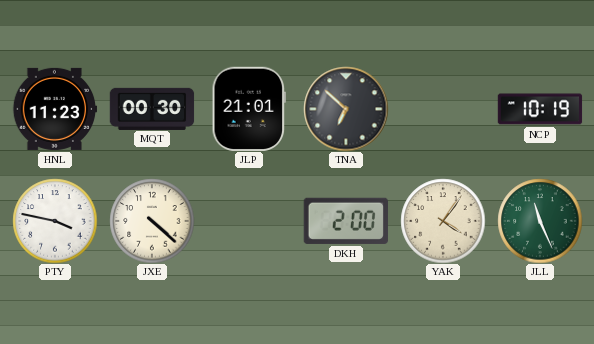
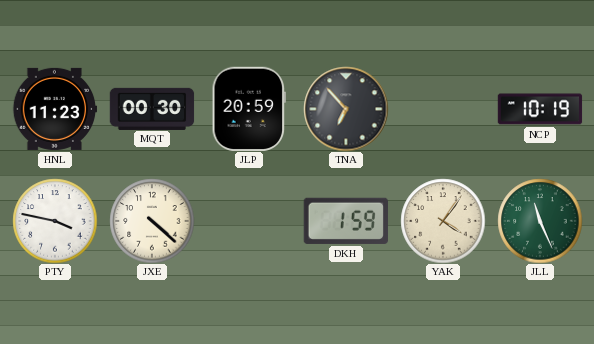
JLP: 21:01 -> 20:59
TNA: 6:52 -> 6:53
DKH: 2:00 -> 1:59
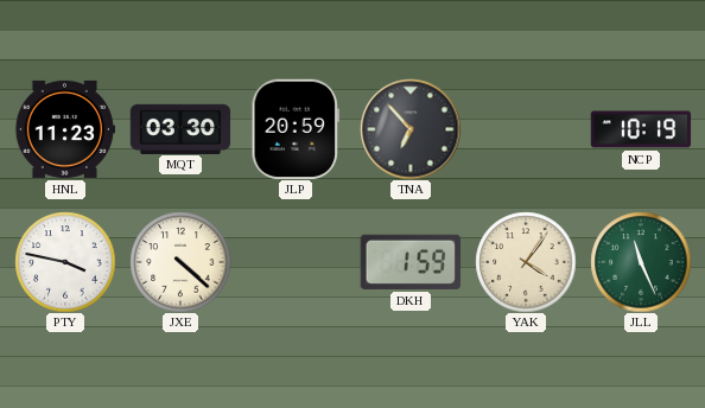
MQT: 00:30 -> 03:30
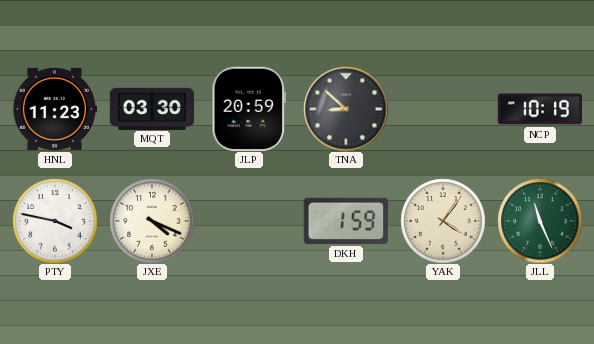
TNA: 6:53 -> 8:52
JXE: 4:22 -> 4:19
